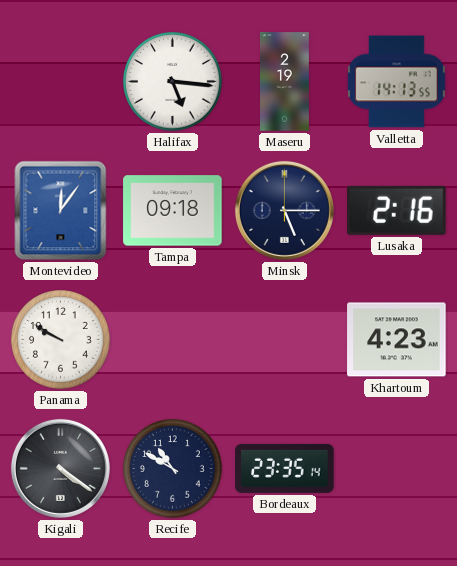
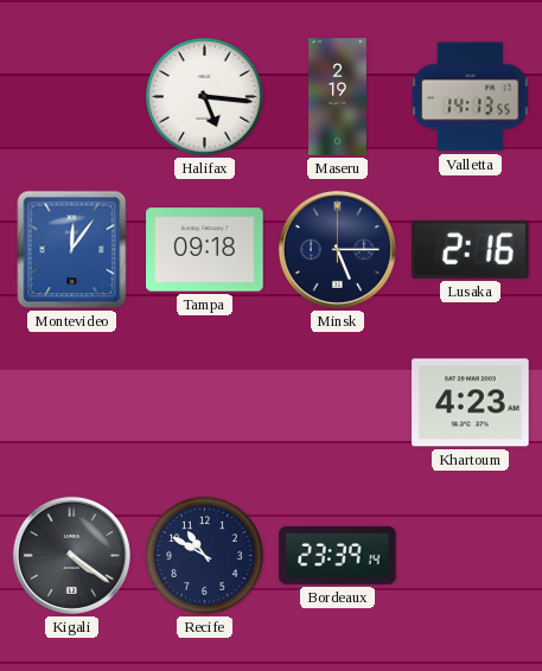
Panama: 9:50 -> none
Bordeaux: 23:35 -> 23:39
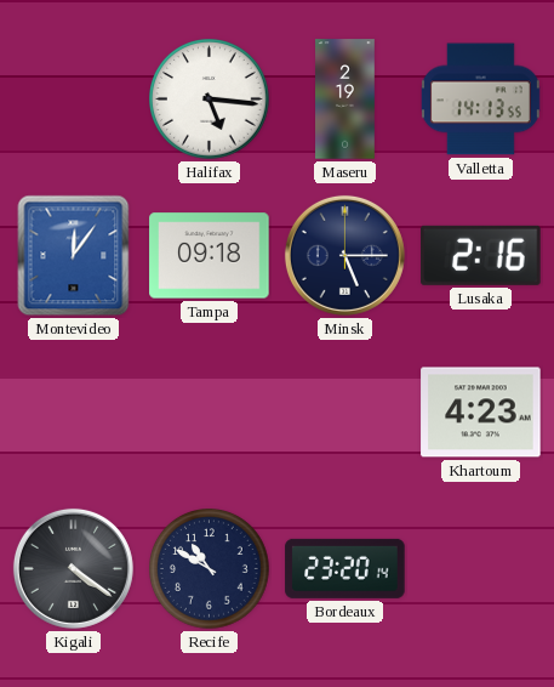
Bordeaux: 23:39 -> 23:20
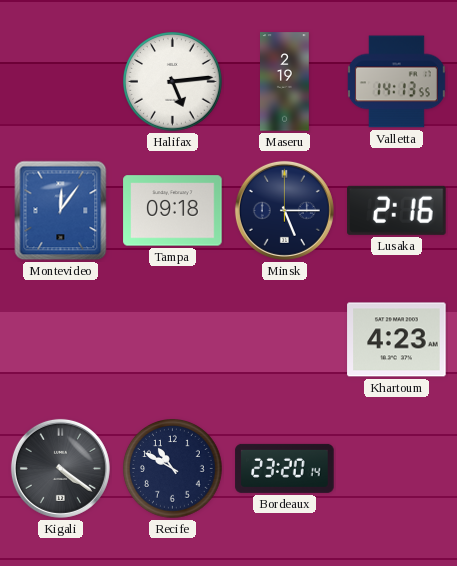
Halifax: 5:16 -> 5:14
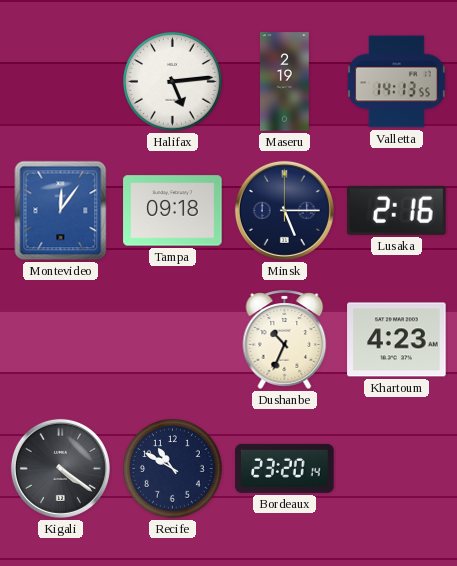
Dushanbe: none -> 10:34
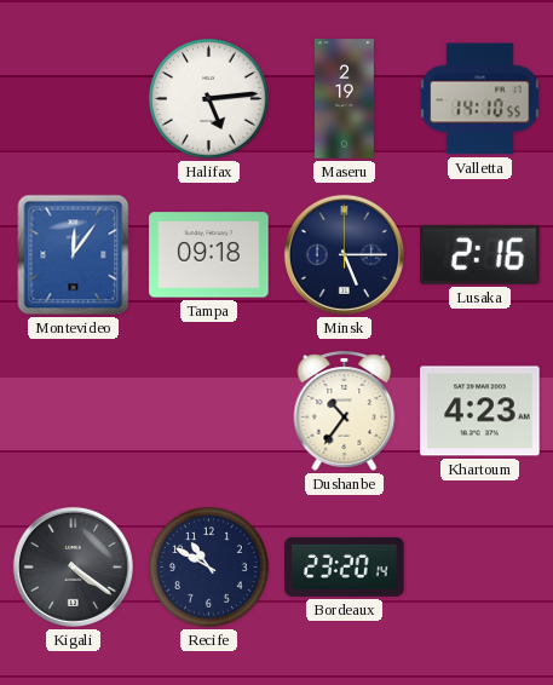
Valletta: 14:13 -> 14:10
Dushanbe: 10:34 -> 10:36
